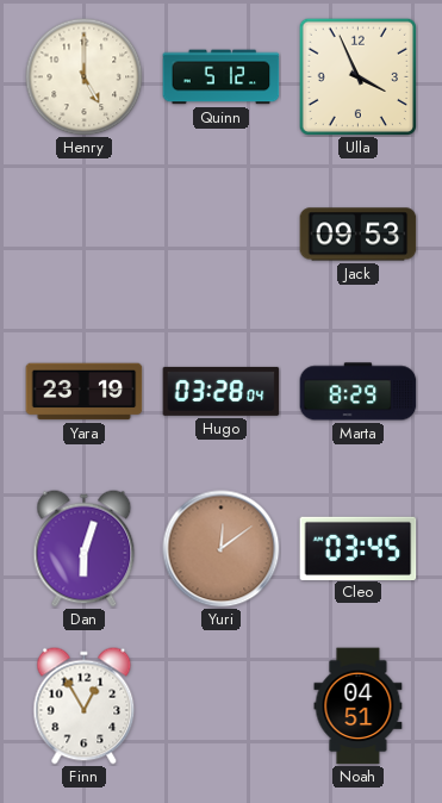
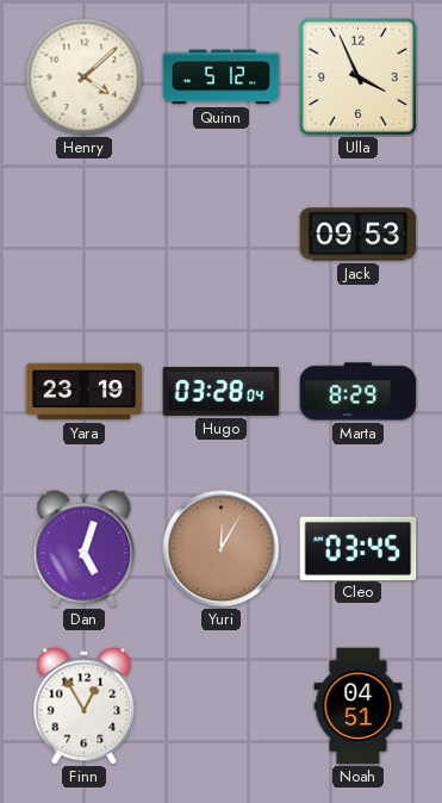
Henry: 5:00 -> 4:08
Dan: 6:03 -> 5:03
Yuri: 12:09 -> 12:05
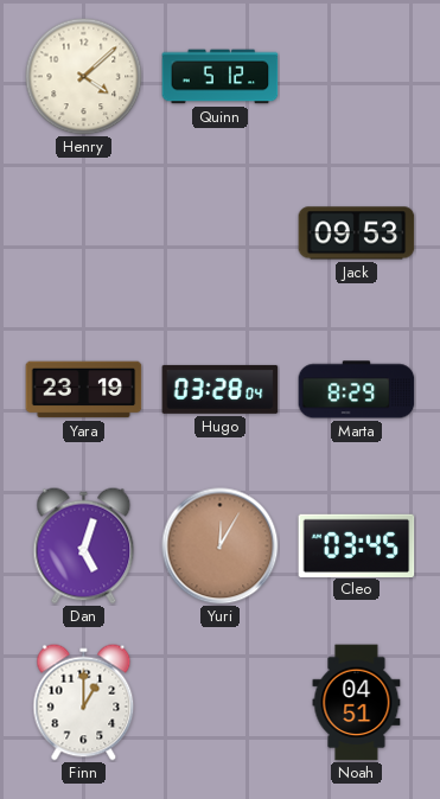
Ulla: 3:56 -> none
Finn: 12:55 -> 1:00
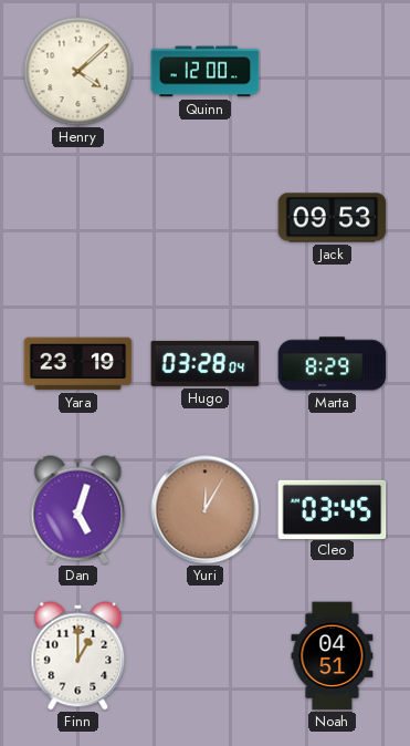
Quinn: 5:12 -> 12:00
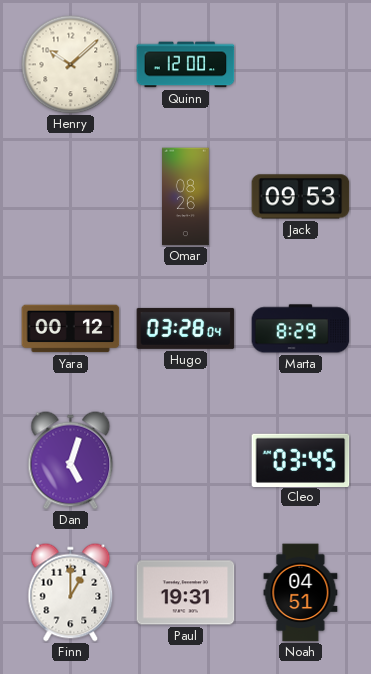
Henry: 4:08 -> 10:08
Omar: none -> 08:26
Yara: 23:19 -> 00:12
Yuri: 12:05 -> none
Paul: none -> 19:31
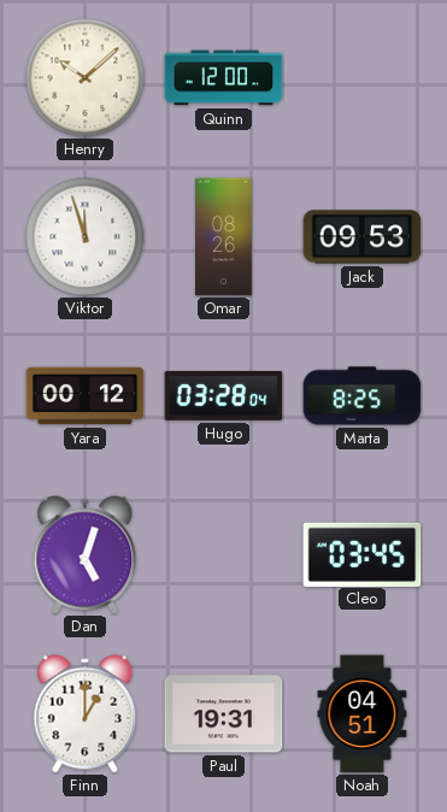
Viktor: none -> 11:57
Marta: 8:29 -> 8:25
